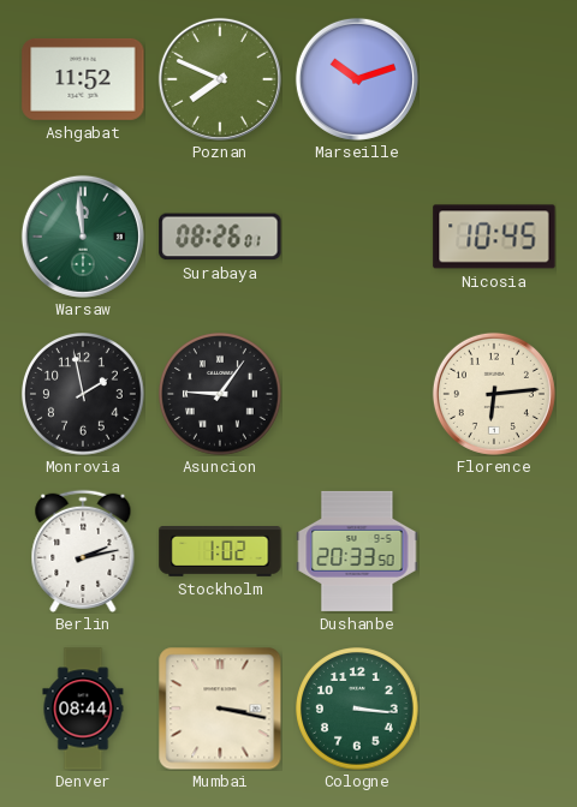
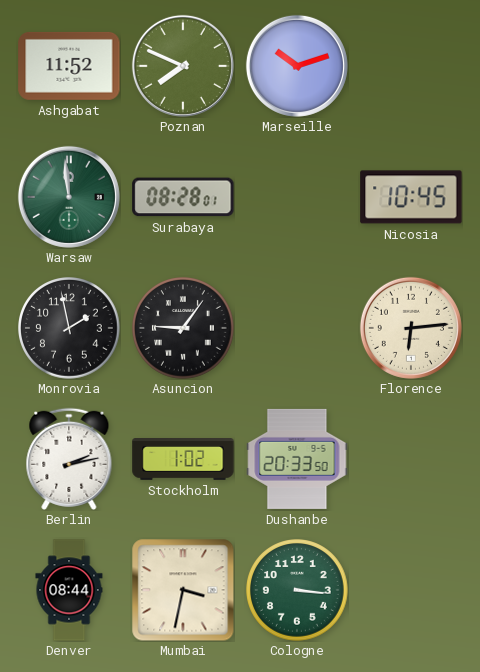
Surabaya: 08:26 -> 08:28
Mumbai: 3:17 -> 3:32
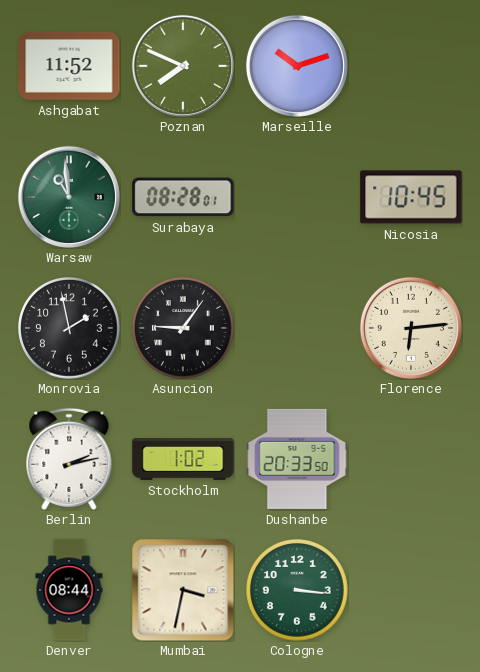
Warsaw: 11:59 -> 10:59
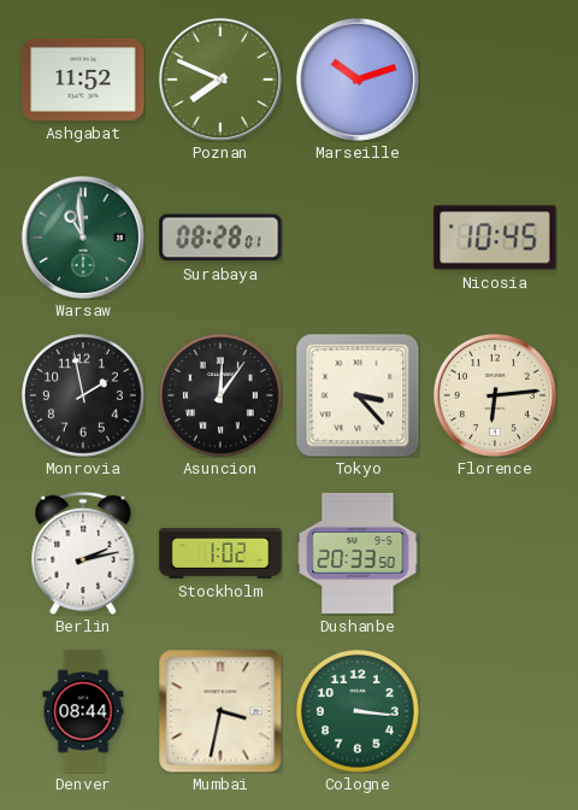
Asuncion: 9:06 -> 12:06
Tokyo: none -> 3:23
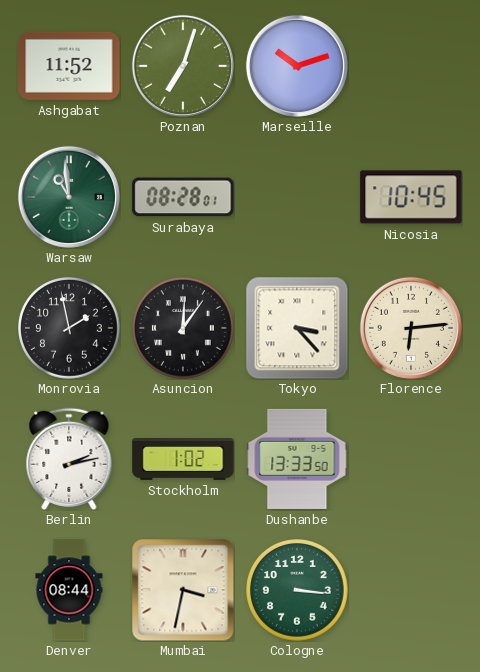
Poznan: 7:49 -> 7:03
Dushanbe: 20:33 -> 13:33
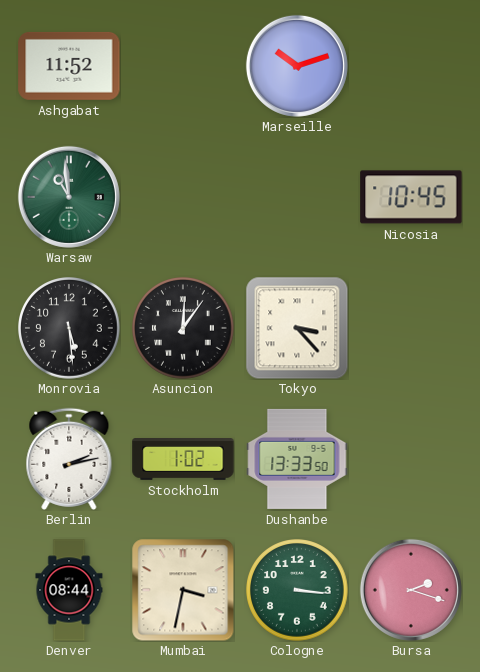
Poznan: 7:03 -> none
Surabaya: 08:28 -> none
Monrovia: 1:58 -> 5:29
Florence: 6:14 -> none
Bursa: none -> 2:18
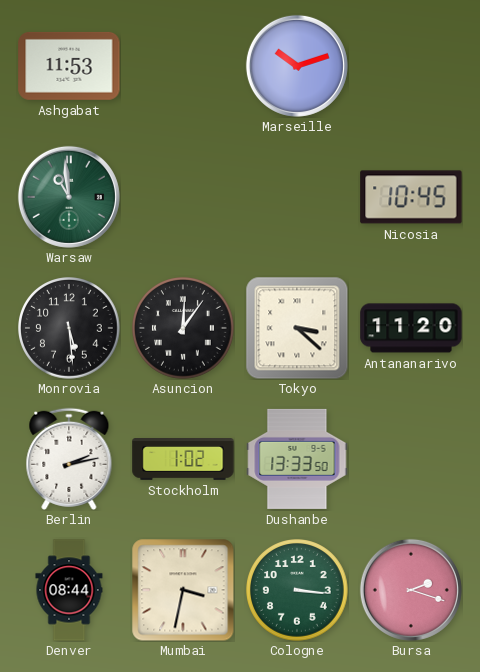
Ashgabat: 11:52 -> 11:53
Tokyo: 3:23 -> 3:22
Antananarivo: none -> 11:20
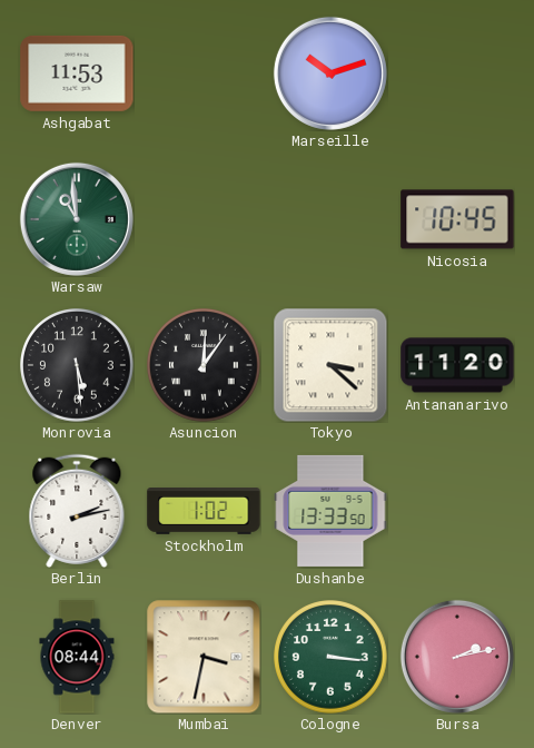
Bursa: 2:18 -> 2:13
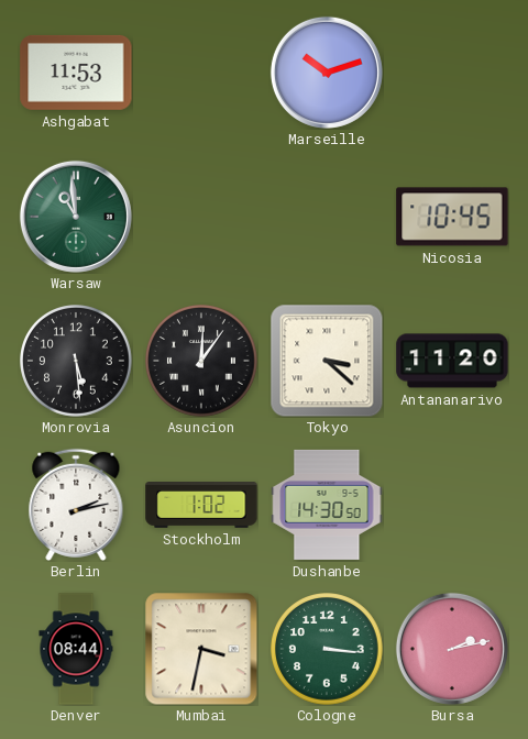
Dushanbe: 13:33 -> 14:30
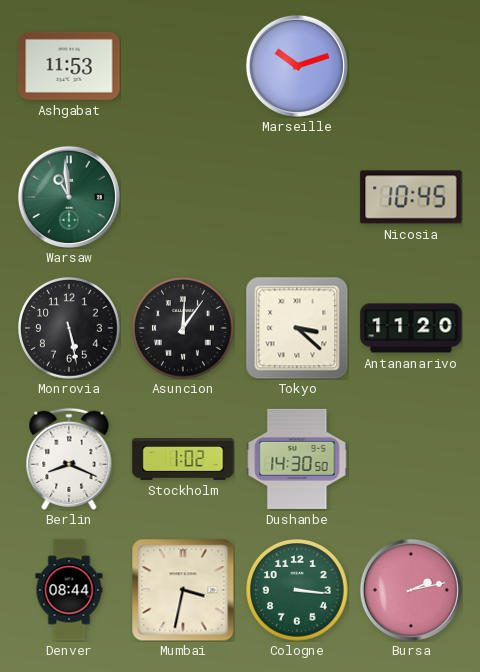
Monrovia: 5:29 -> 5:28
Berlin: 2:13 -> 8:19
